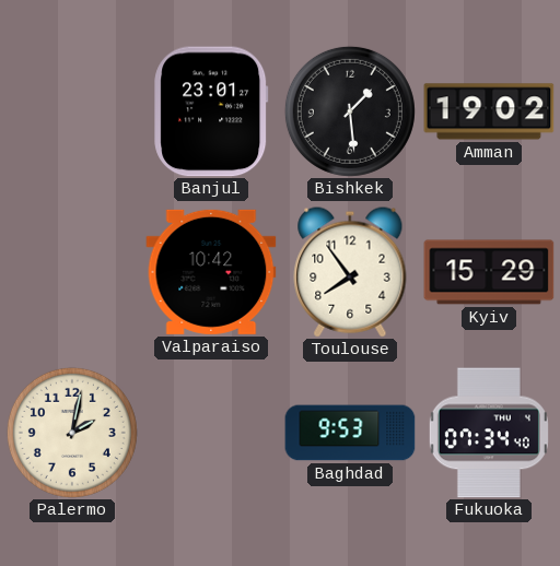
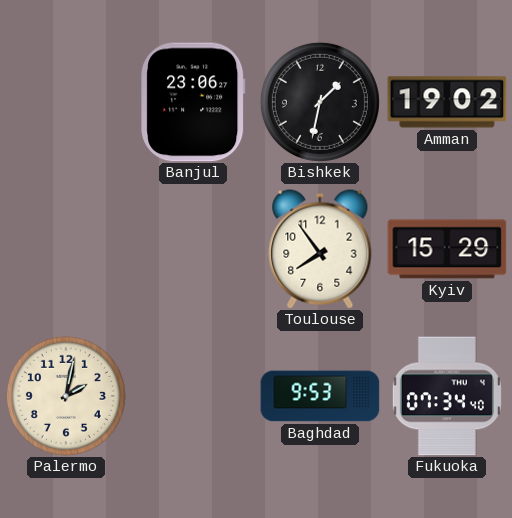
Banjul: 23:01 -> 23:06
Bishkek: 1:29 -> 1:32
Valparaiso: 10:42 -> none
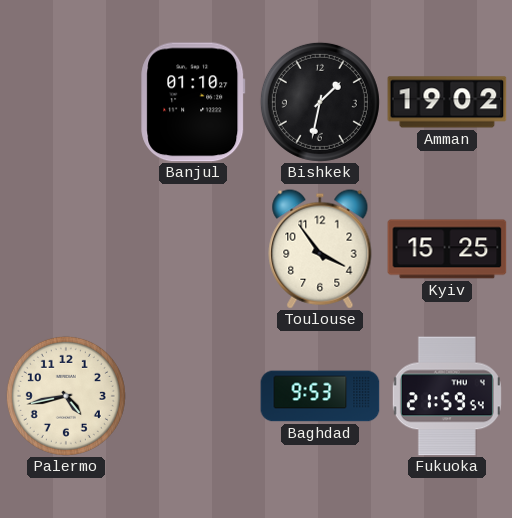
Banjul: 23:06 -> 01:10
Toulouse: 7:54 -> 3:54
Kyiv: 15:29 -> 15:25
Palermo: 2:02 -> 4:43
Fukuoka: 07:34 -> 21:59
